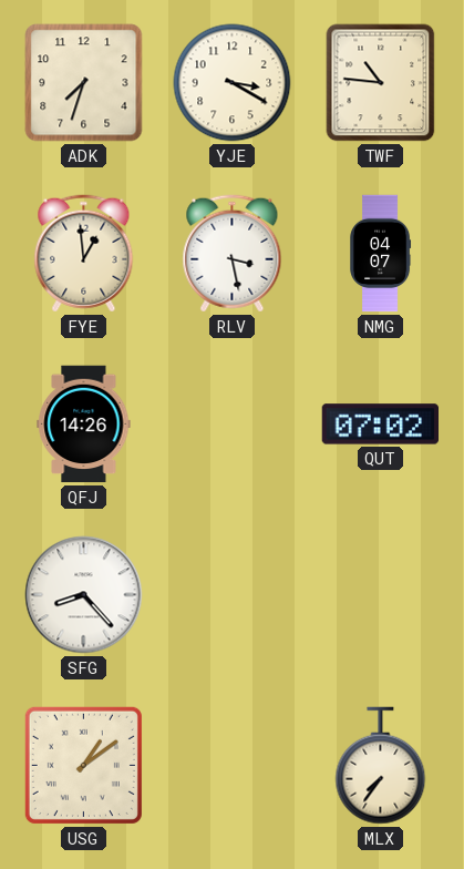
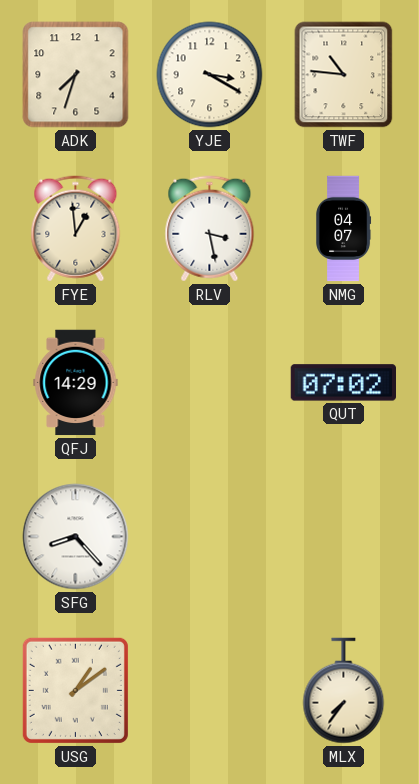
QFJ: 14:26 -> 14:29
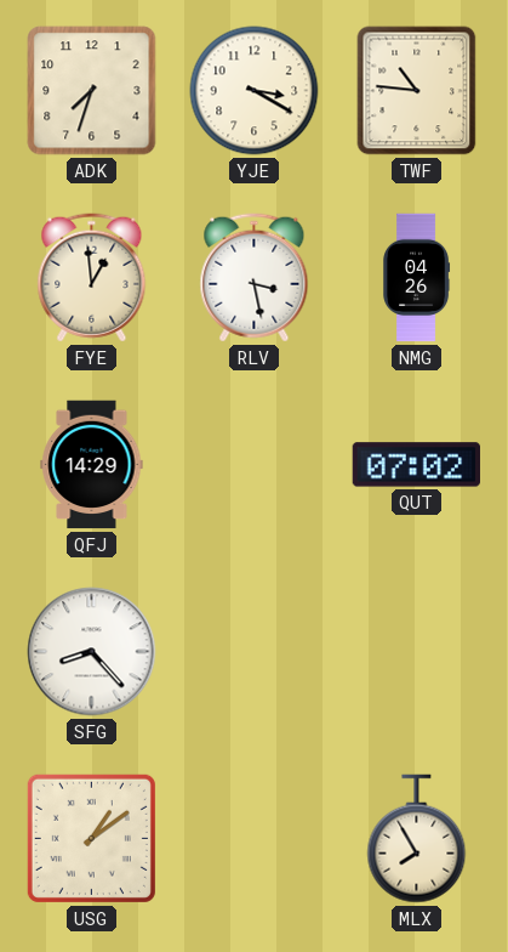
NMG: 04:07 -> 04:26
MLX: 7:36 -> 7:55
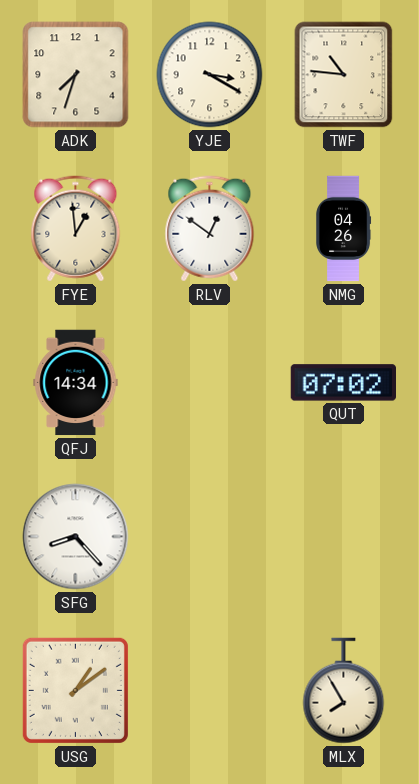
RLV: 3:28 -> 12:51
QFJ: 14:29 -> 14:34
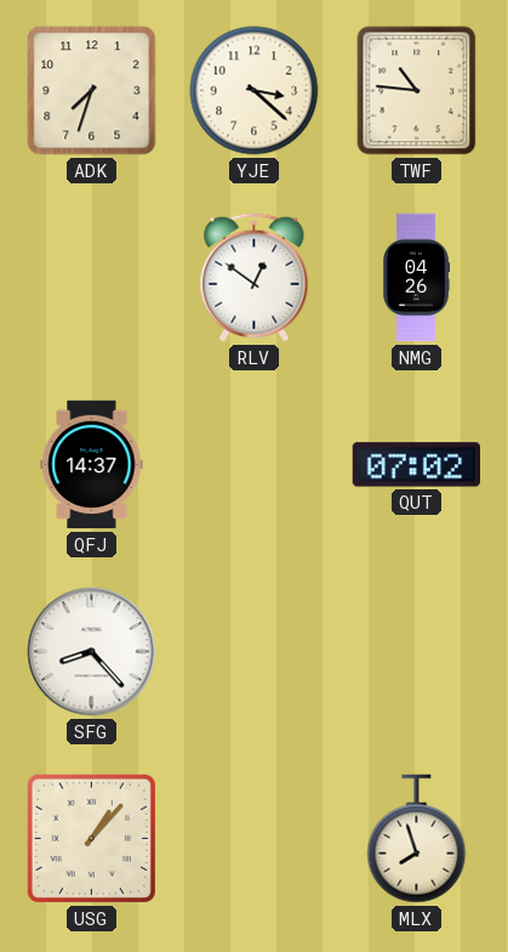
YJE: 3:20 -> 3:22
FYE: 12:59 -> none
QFJ: 14:34 -> 14:37
USG: 1:09 -> 1:07
MLX: 7:55 -> 7:57
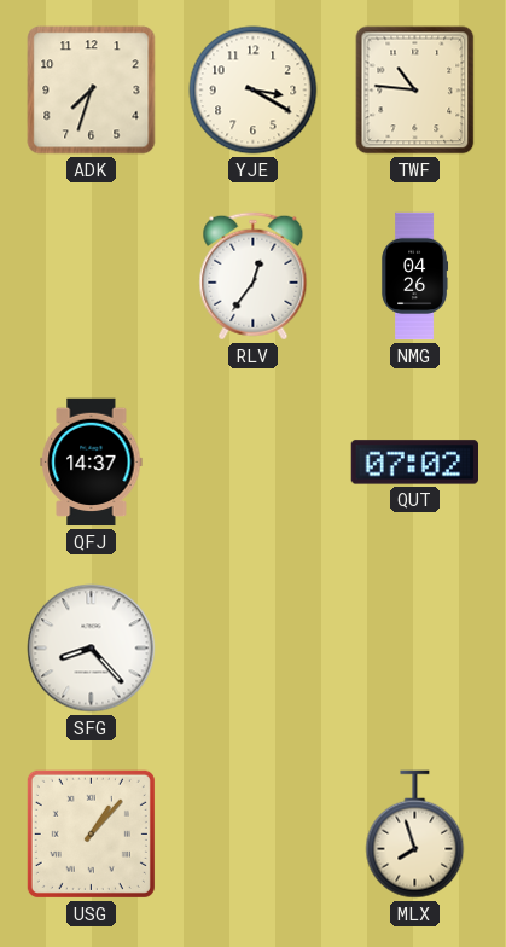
YJE: 3:22 -> 3:20
RLV: 12:51 -> 12:36
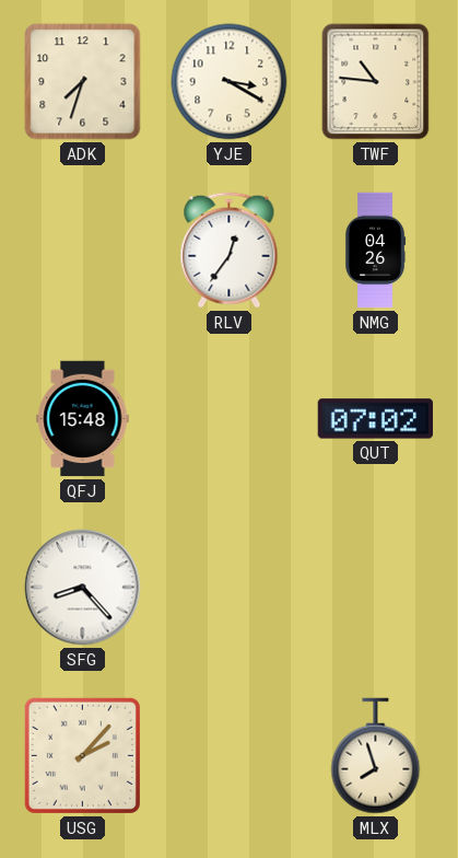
QFJ: 14:37 -> 15:48
USG: 1:07 -> 2:07
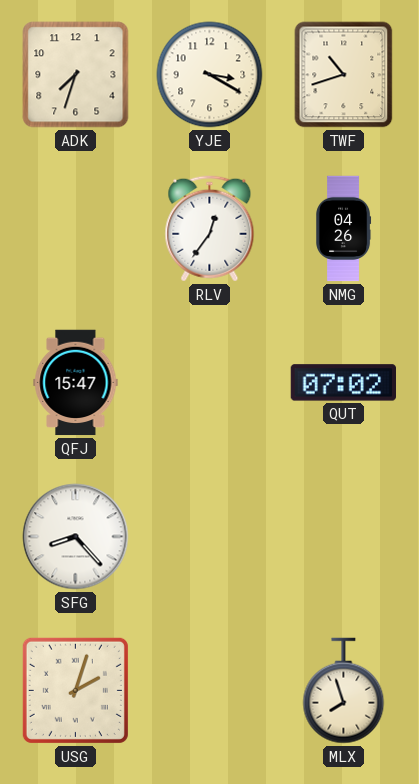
TWF: 10:46 -> 10:42
QFJ: 15:48 -> 15:47
USG: 2:07 -> 2:03
